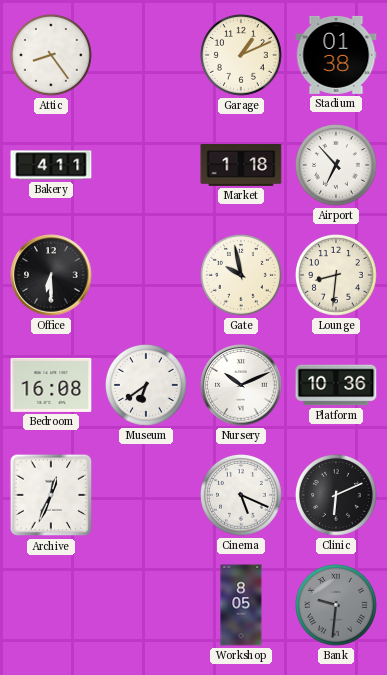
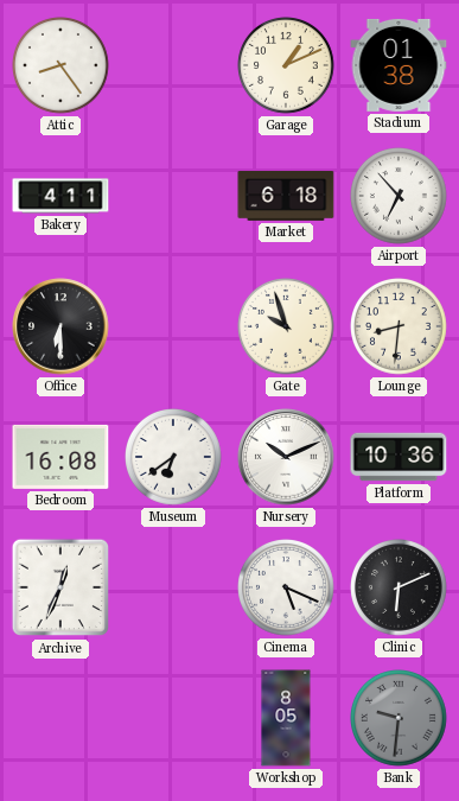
Market: 1:18 -> 6:18
Gate: 9:58 -> 9:57
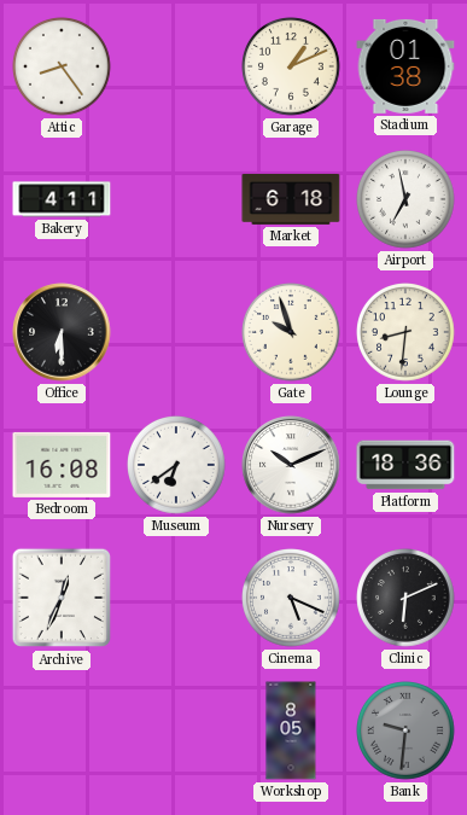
Airport: 6:53 -> 6:58
Platform: 10:36 -> 18:36
